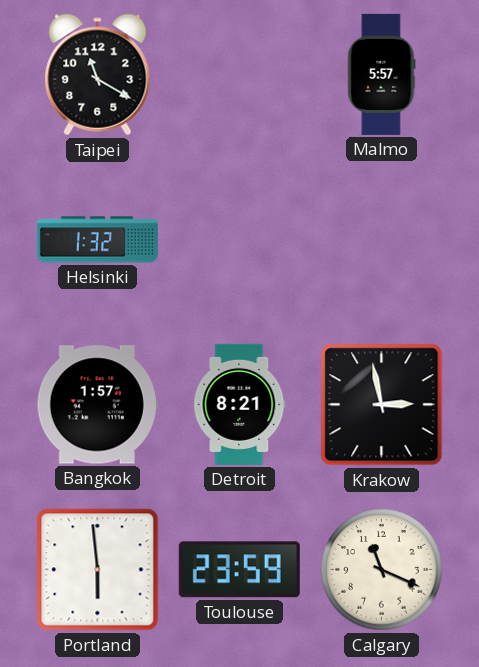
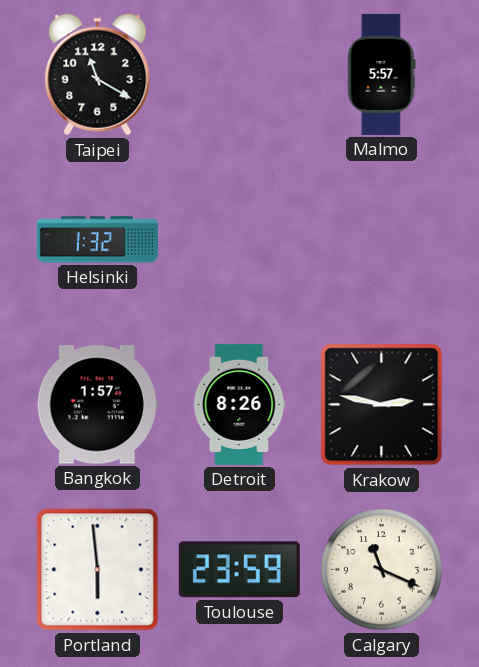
Detroit: 8:21 -> 8:26
Krakow: 2:58 -> 2:47
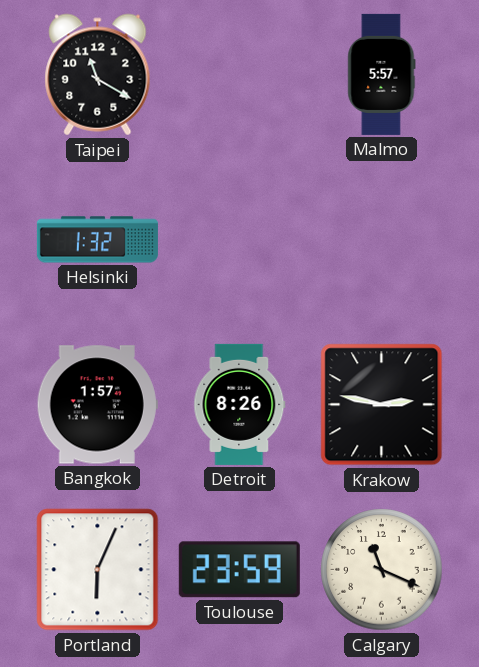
Portland: 5:59 -> 6:04
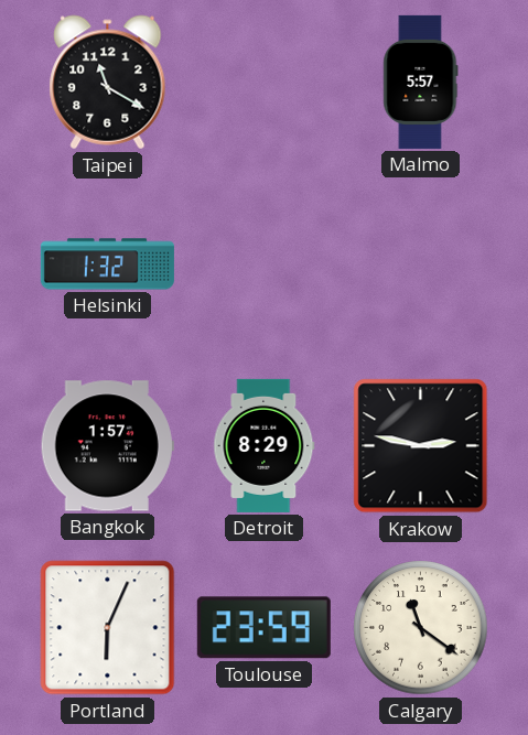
Detroit: 8:26 -> 8:29
Calgary: 11:19 -> 11:21
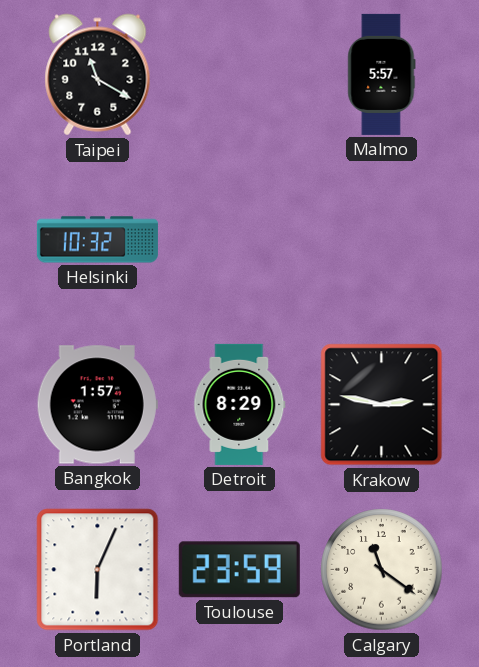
Helsinki: 1:32 -> 10:32
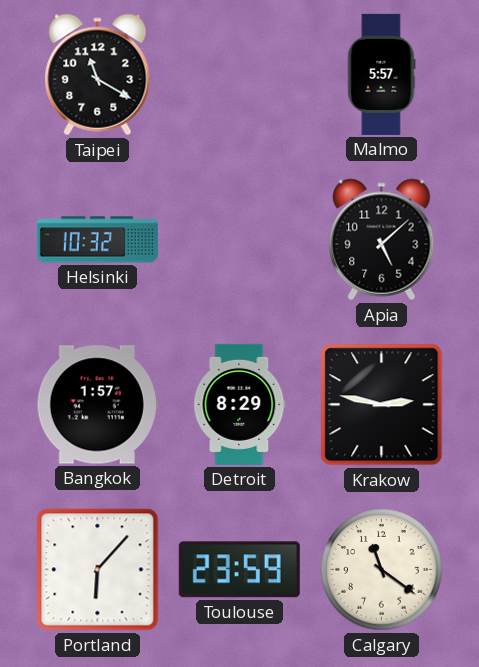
Apia: none -> 5:08
Portland: 6:04 -> 6:07
